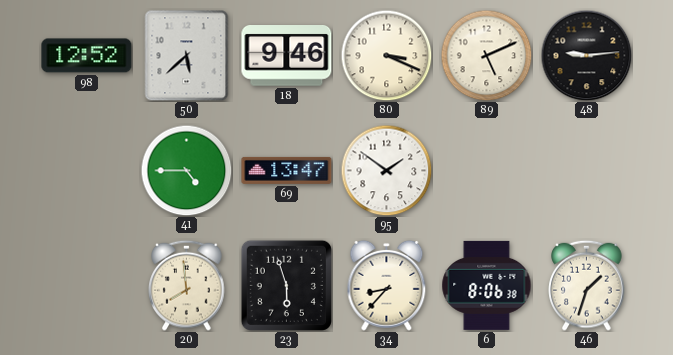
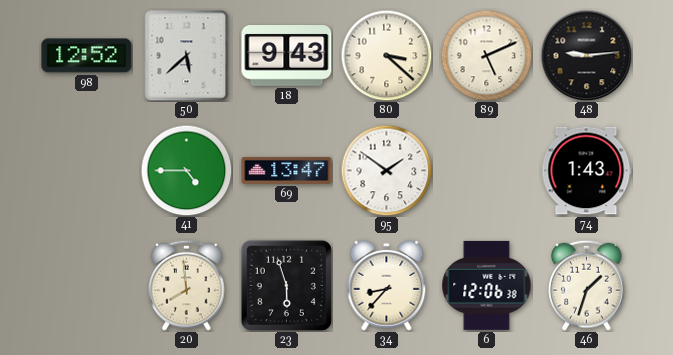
18: 9:46 -> 9:43
80: 3:19 -> 3:22
74: none -> 1:43
6: 8:06 -> 12:06
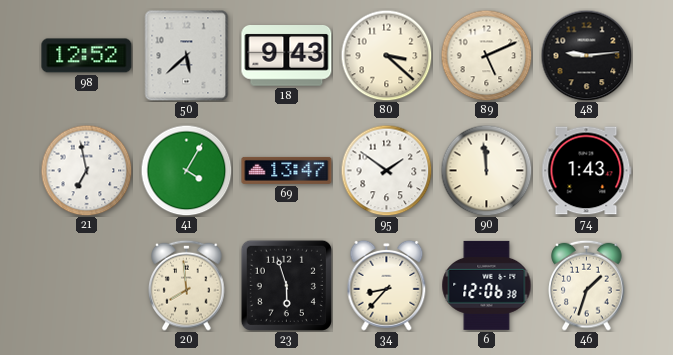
21: none -> 6:58
41: 4:45 -> 4:05
90: none -> 11:59
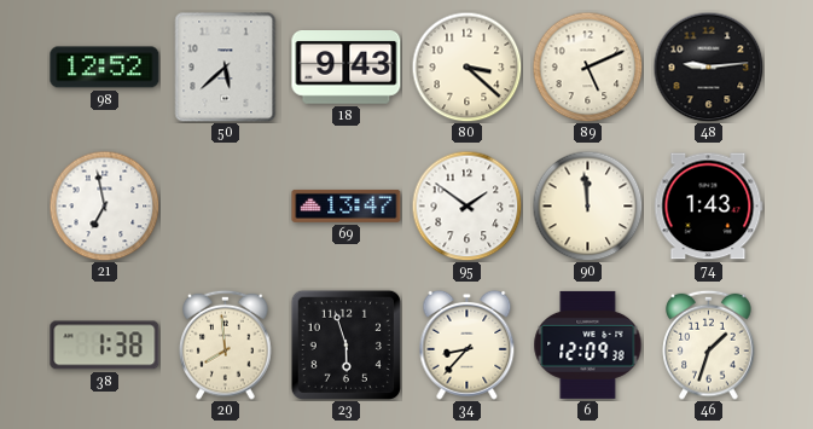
41: 4:05 -> none
38: none -> 1:38
6: 12:06 -> 12:09
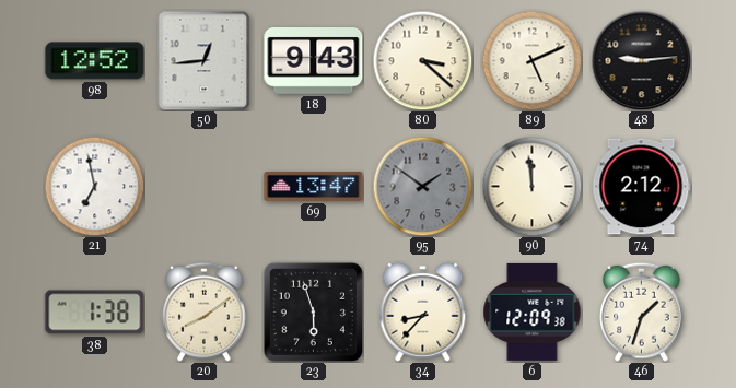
50: 5:38 -> 12:44
95 dial: white -> grey
74: 1:43 -> 2:12
20: 7:59 -> 8:09
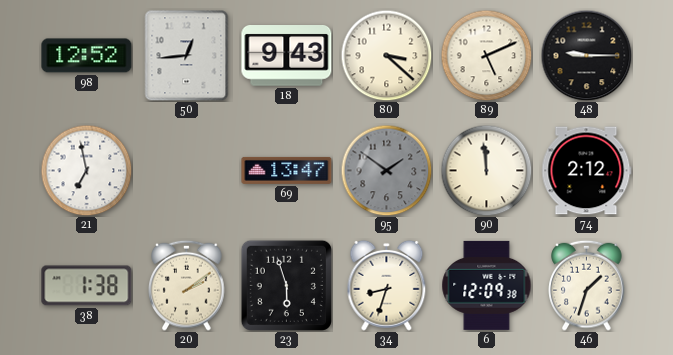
48: 9:14 -> 9:15
20: 8:09 -> 2:09
34: 8:37 -> 8:33
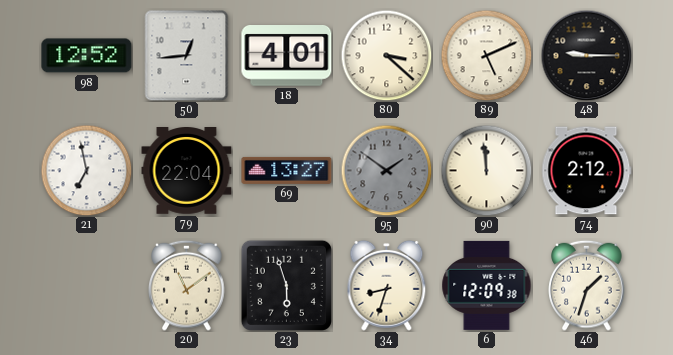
18: 9:43 -> 4:01
79: none -> 22:04
69: 13:47 -> 13:27
38: 1:38 -> none
20: 2:09 -> 11:09
